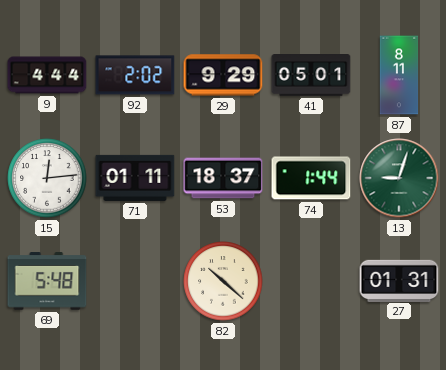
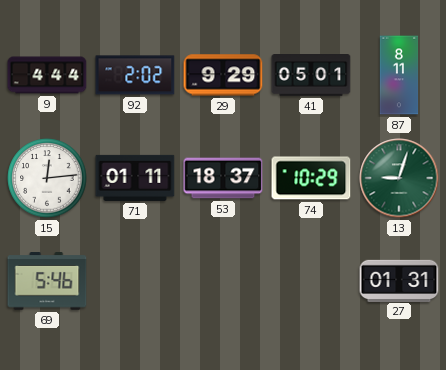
74: 1:44 -> 10:29
69: 5:48 -> 5:46
82: 10:22 -> none
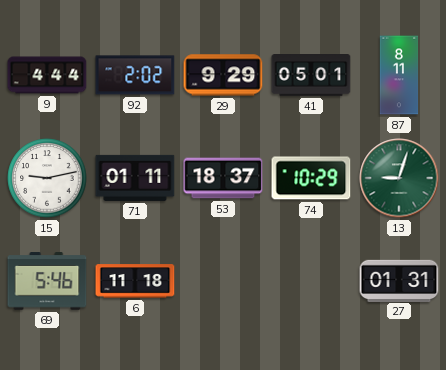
15: 12:14 -> 9:13
6: none -> 11:18
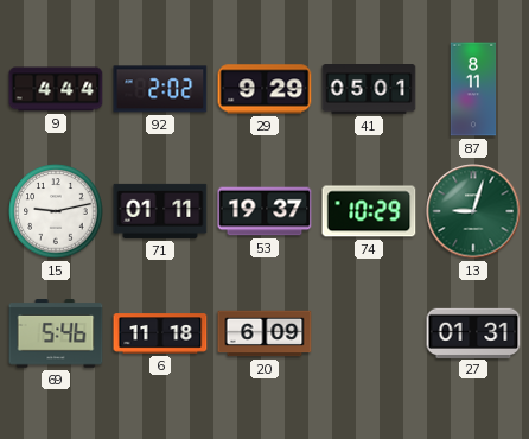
53: 18:37 -> 19:37
20: none -> 6:09
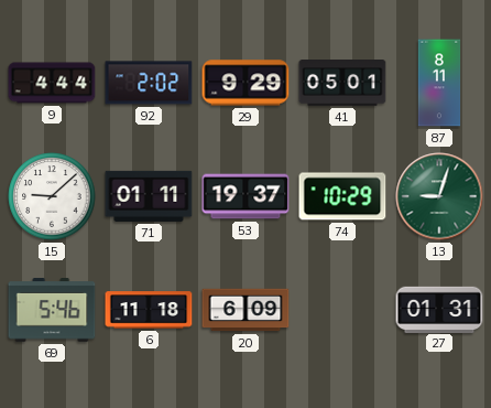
15: 9:13 -> 9:08
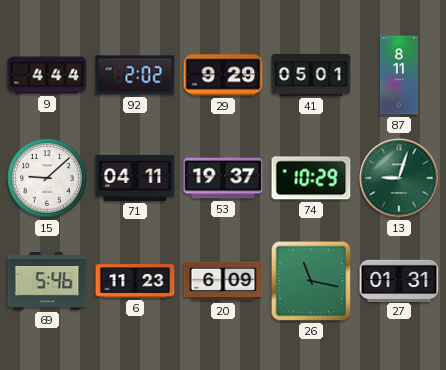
71: 01:11 -> 04:11
6: 11:18 -> 11:23
26: none -> 11:17
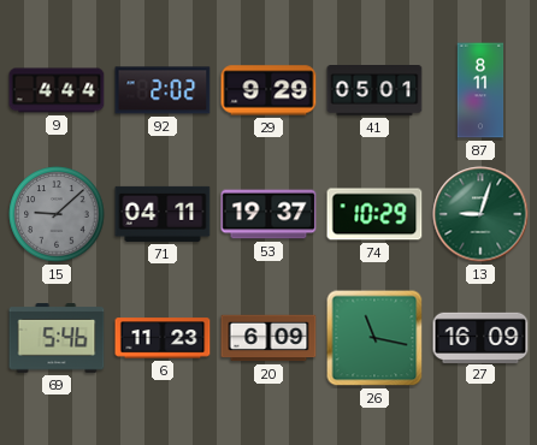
15 dial: white -> grey
27: 01:31 -> 16:09
